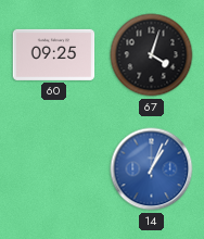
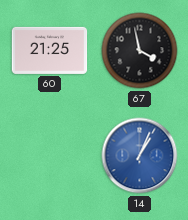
60: 09:25 -> 21:25
67: 4:03 -> 3:58
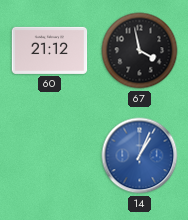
60: 21:25 -> 21:12
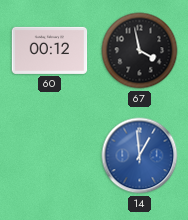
60: 21:12 -> 00:12
14: 1:04 -> 12:59
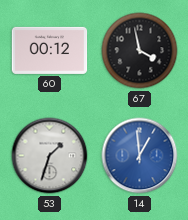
53: none -> 1:33
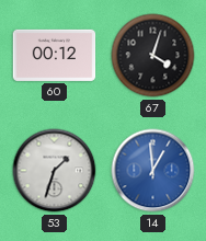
67: 3:58 -> 4:03
